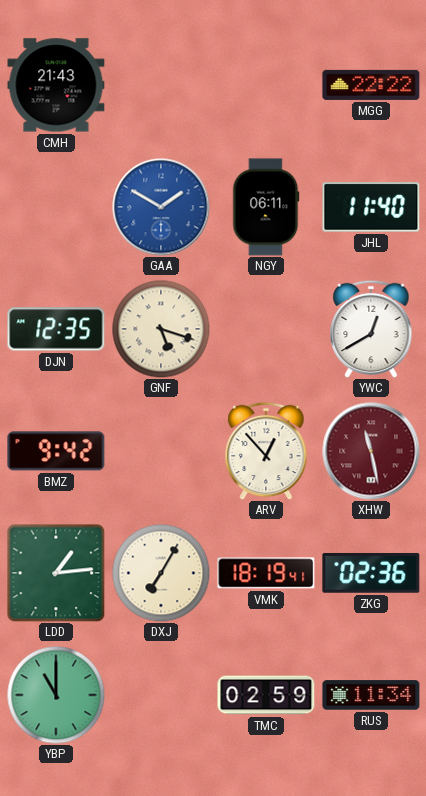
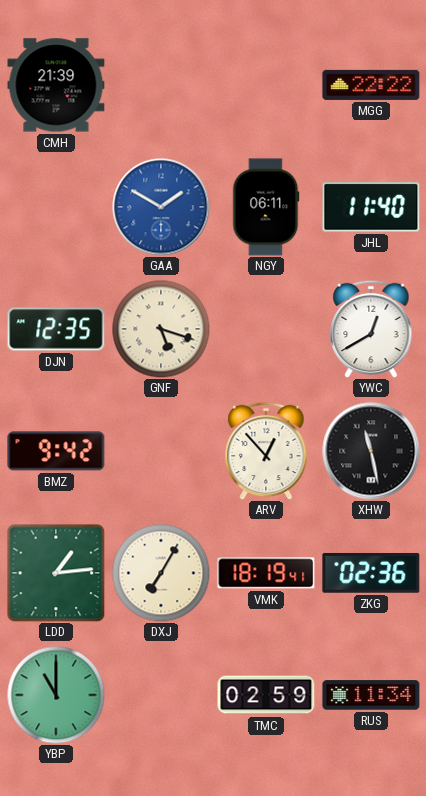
CMH: 21:43 -> 21:39
XHW dial: burgundy -> black
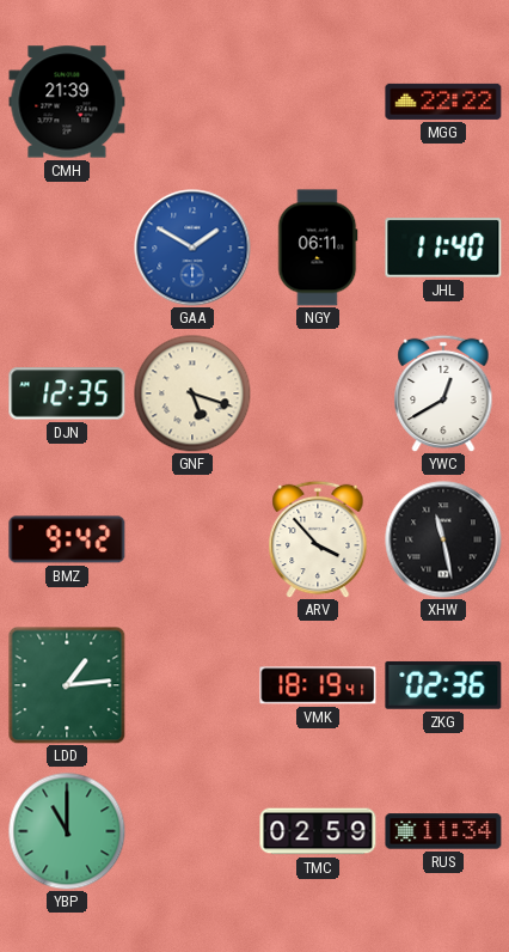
ARV: 12:53 -> 3:53
DXJ: 7:05 -> none
